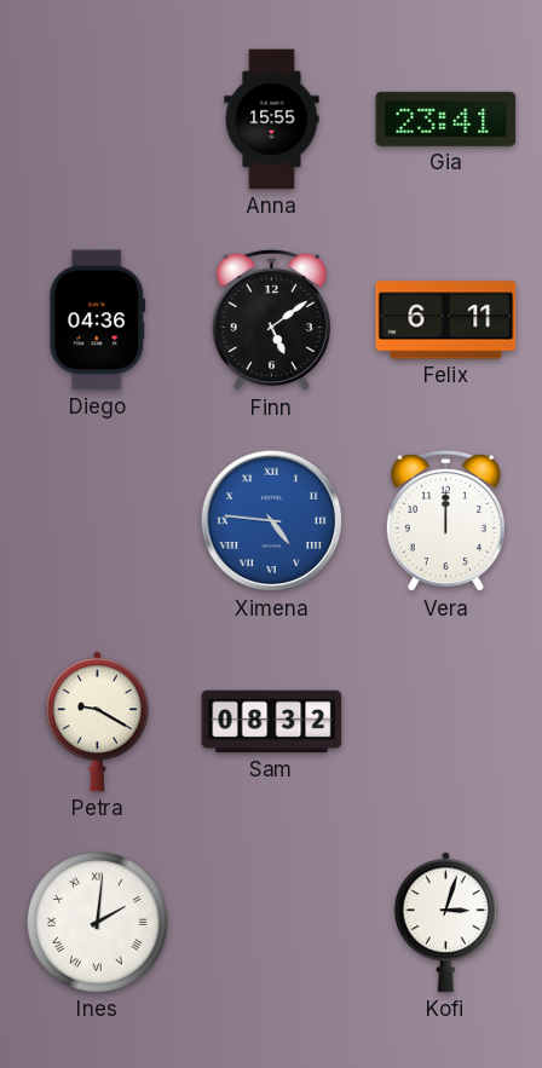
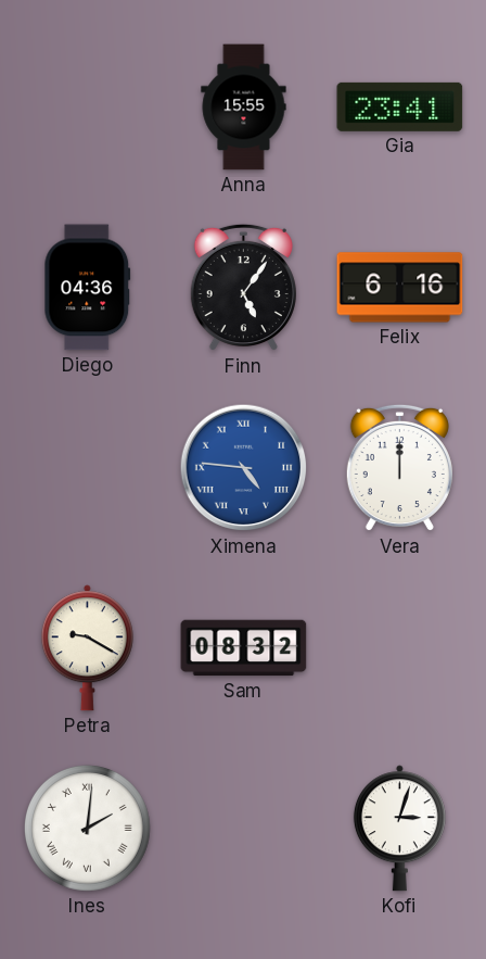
Finn: 5:09 -> 5:06
Felix: 6:11 -> 6:16
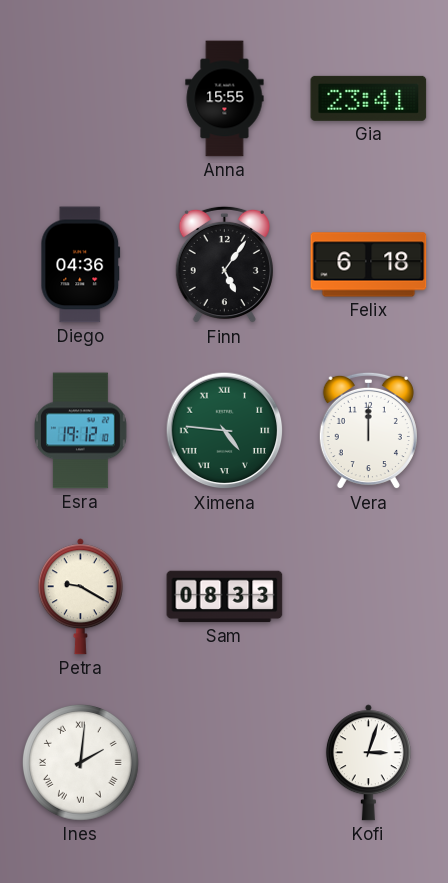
Felix: 6:16 -> 6:18
Esra: none -> 19:12
Ximena dial: blue -> green
Sam: 08:32 -> 08:33
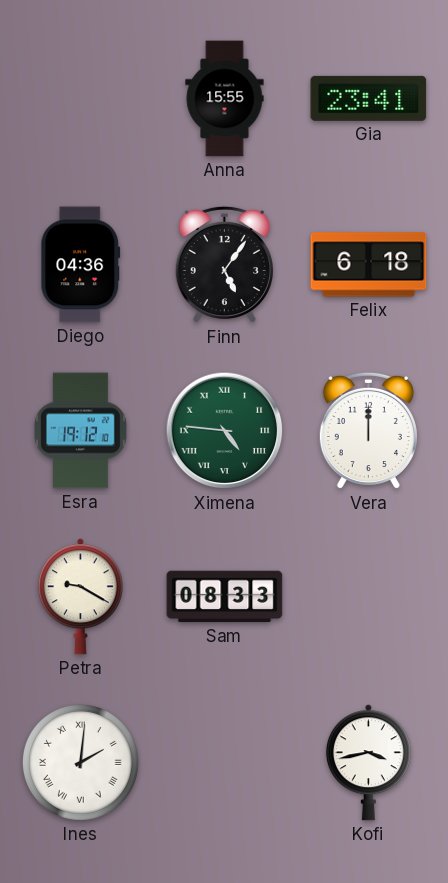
Kofi: 3:03 -> 3:43
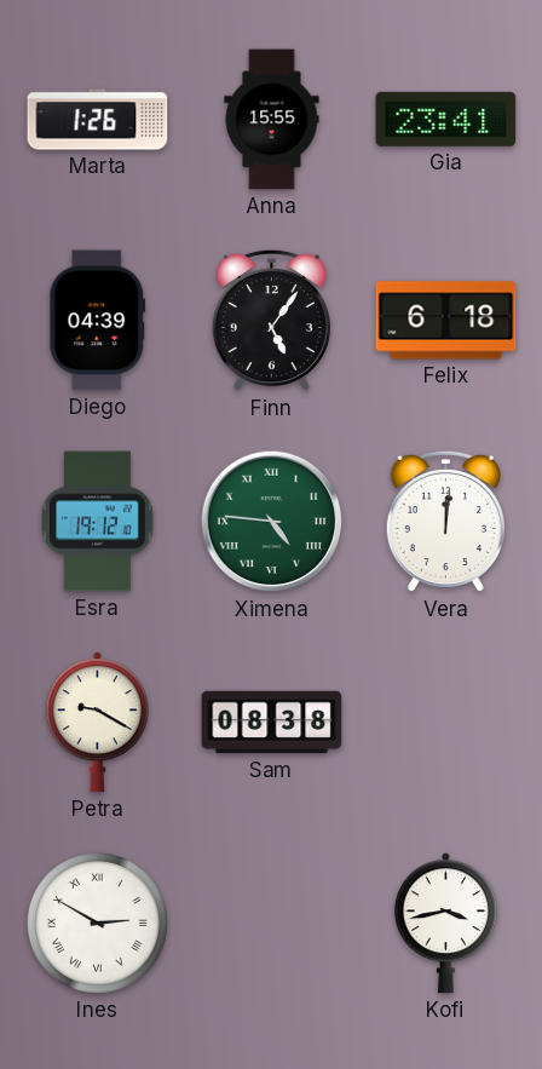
Marta: none -> 1:26
Diego: 04:36 -> 04:39
Vera: 12:00 -> 12:01
Sam: 08:33 -> 08:38
Ines: 2:01 -> 2:50
